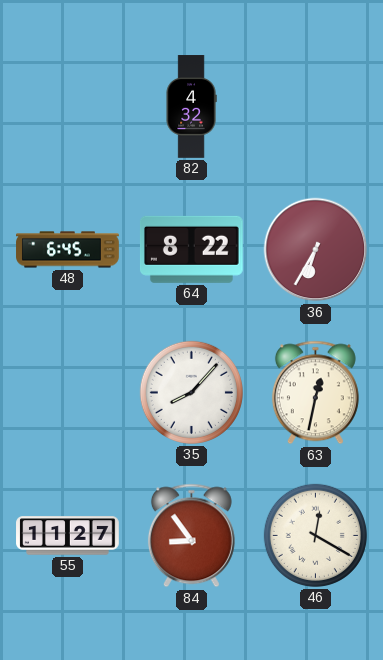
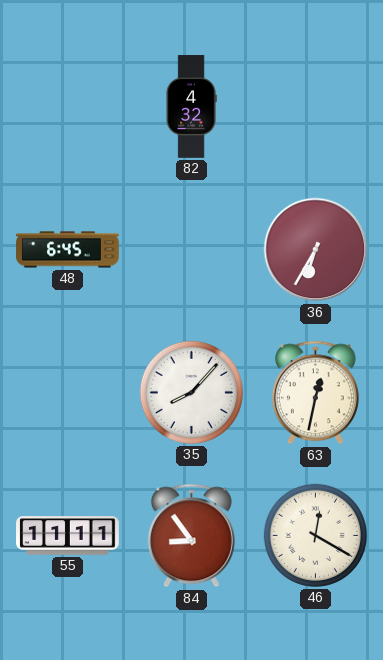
64: 8:22 -> none
55: 11:27 -> 11:11
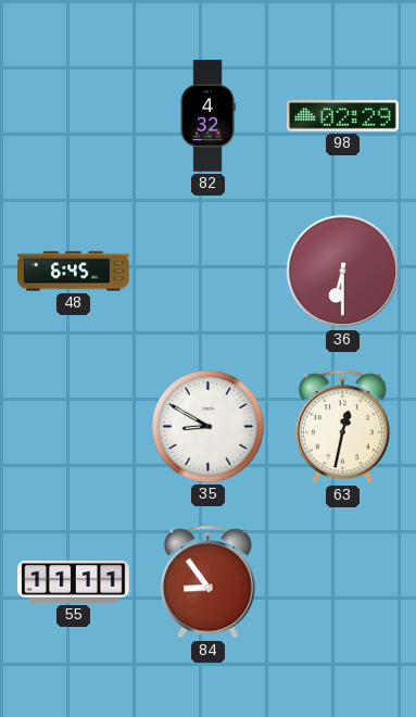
98: none -> 02:29
36: 6:35 -> 6:30
35: 8:07 -> 8:50
46: 12:20 -> none
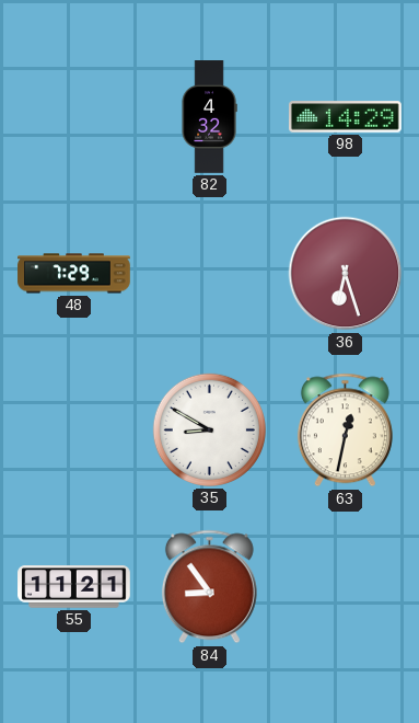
98: 02:29 -> 14:29
48: 6:45 -> 7:29
36: 6:30 -> 6:27
55: 11:11 -> 11:21
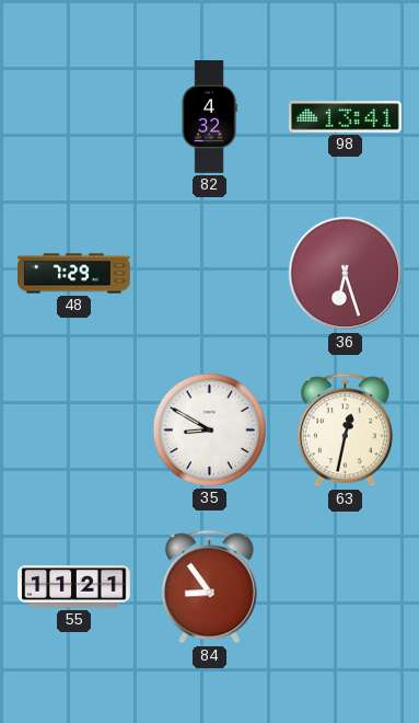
98: 14:29 -> 13:41
